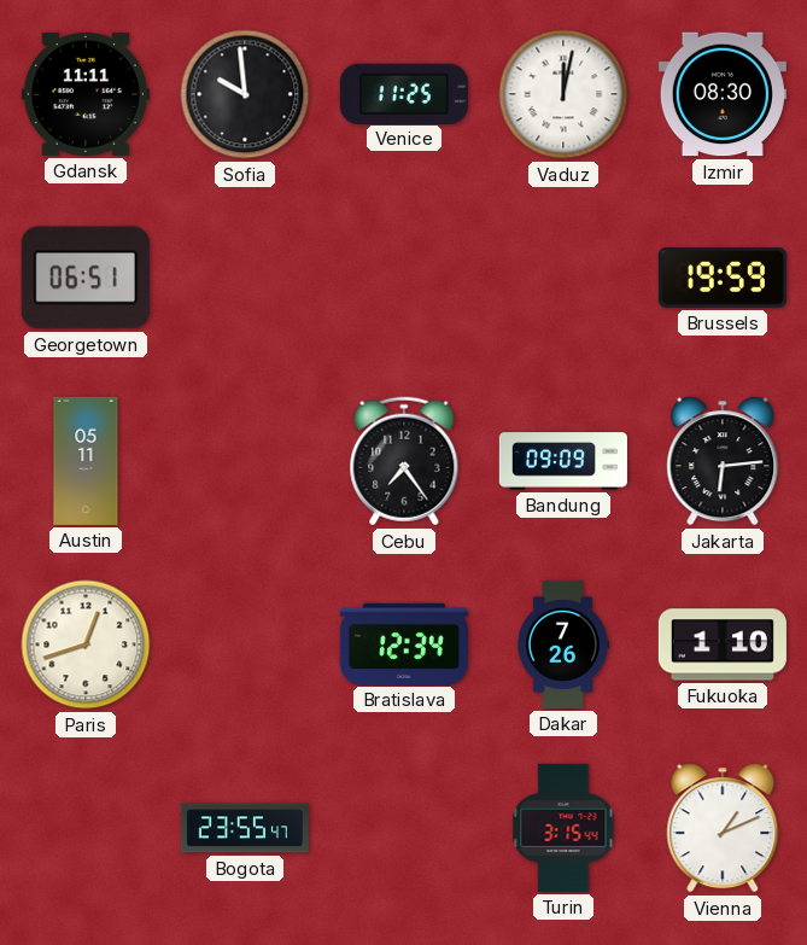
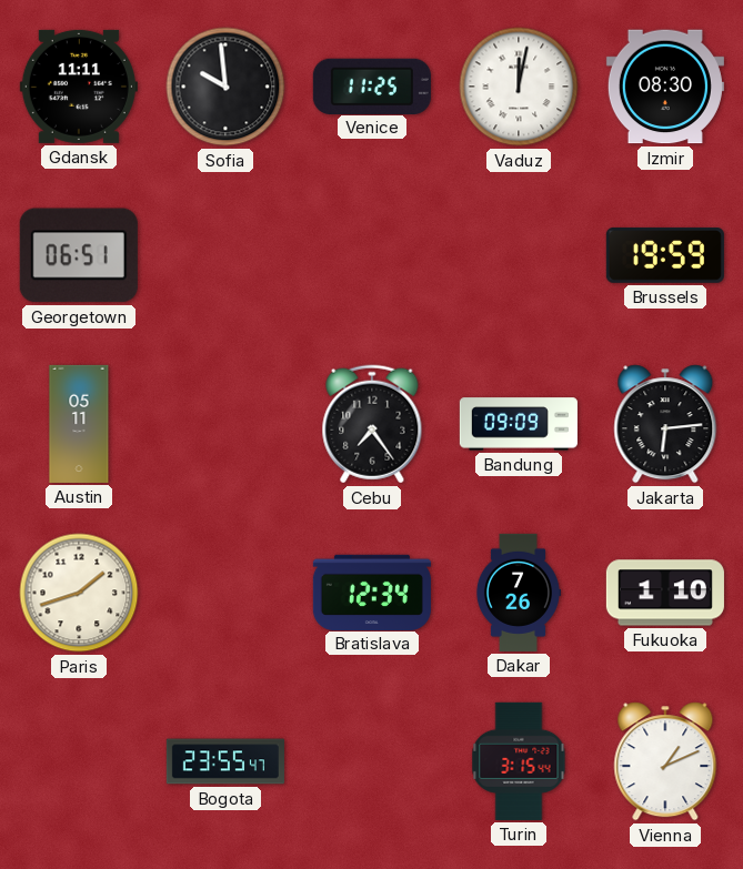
Paris: 12:42 -> 1:42
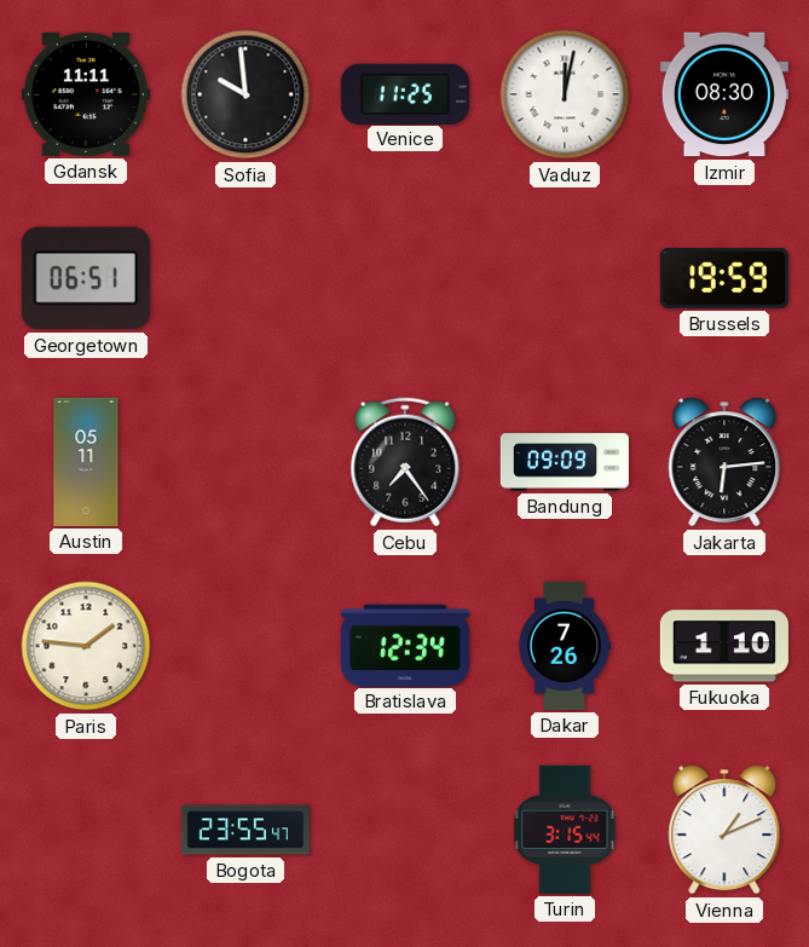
Paris: 1:42 -> 1:46
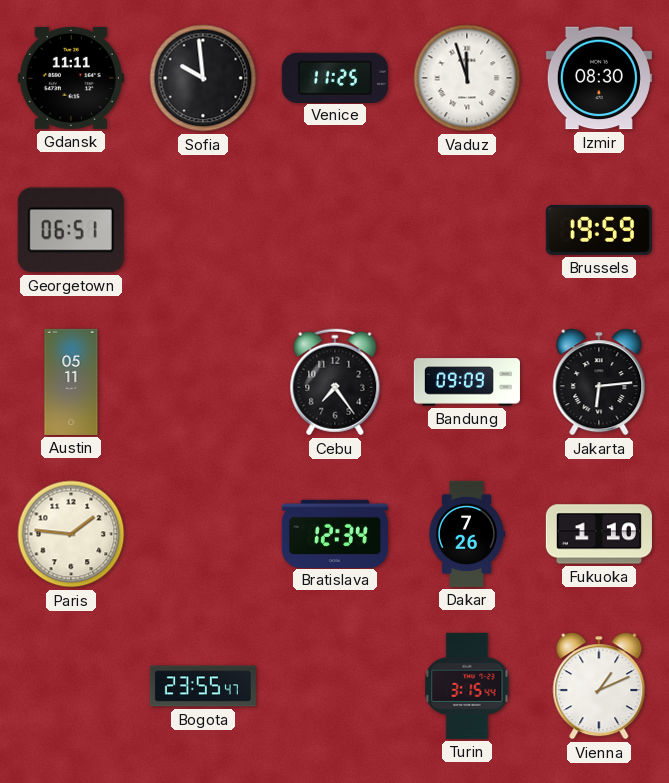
Vaduz: 12:02 -> 11:57
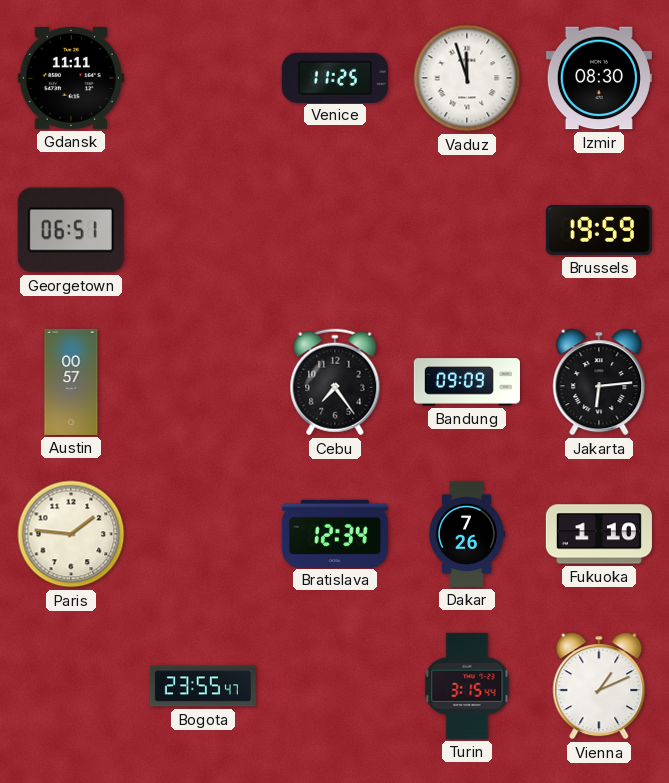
Sofia: 9:59 -> none
Austin: 05:11 -> 00:57
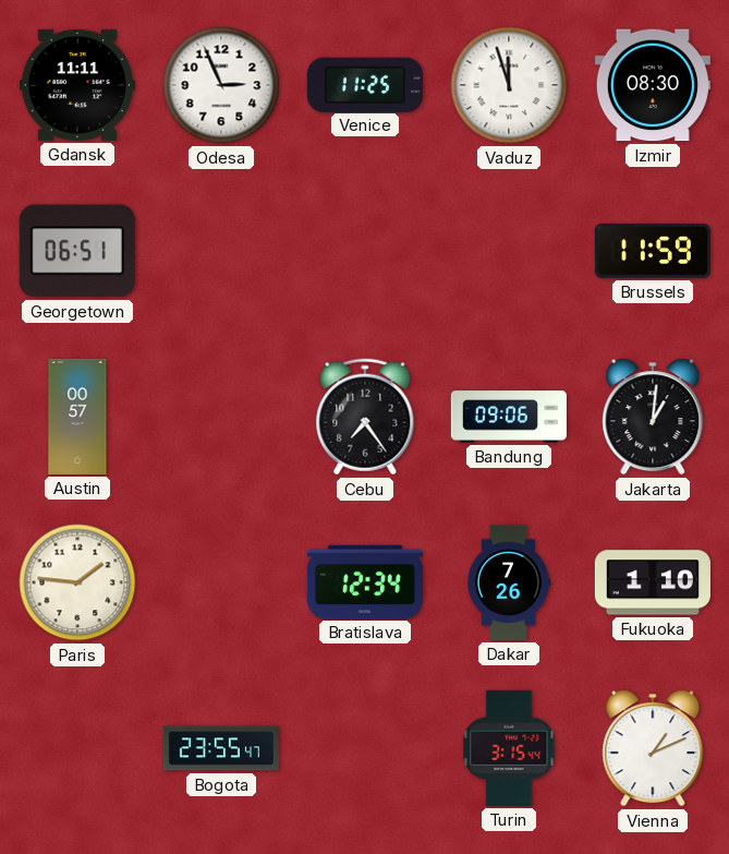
Odesa: none -> 2:56
Brussels: 19:59 -> 11:59
Bandung: 09:09 -> 09:06
Jakarta: 6:14 -> 1:01
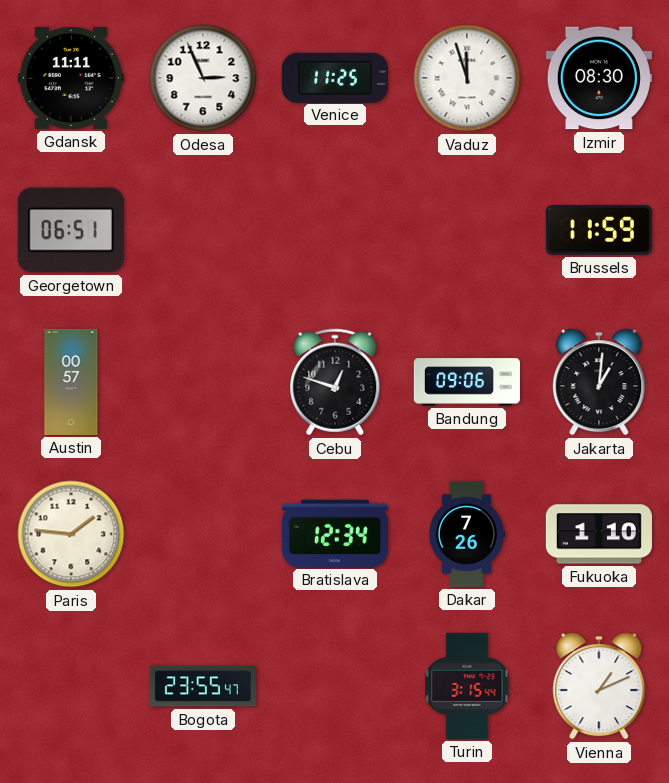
Cebu: 7:24 -> 12:48
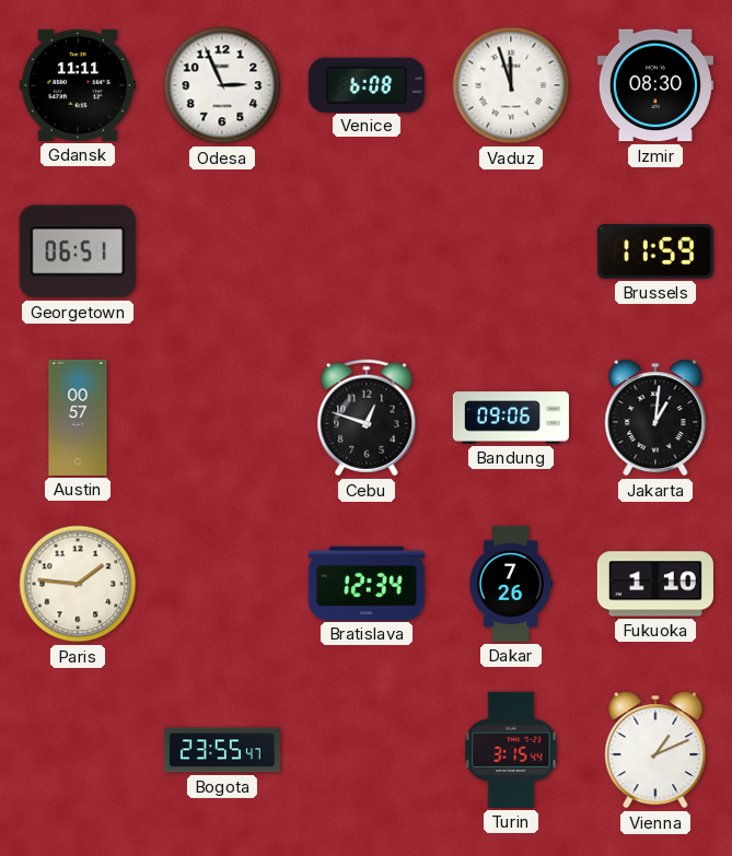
Venice: 11:25 -> 6:08
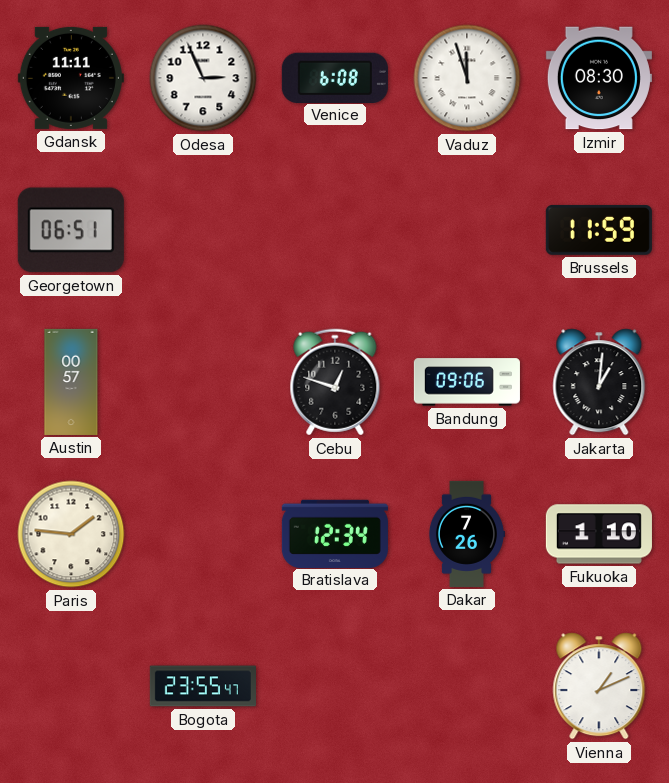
Turin: 3:15 -> none
